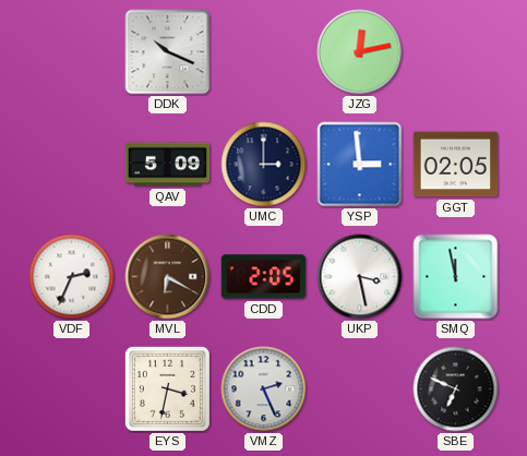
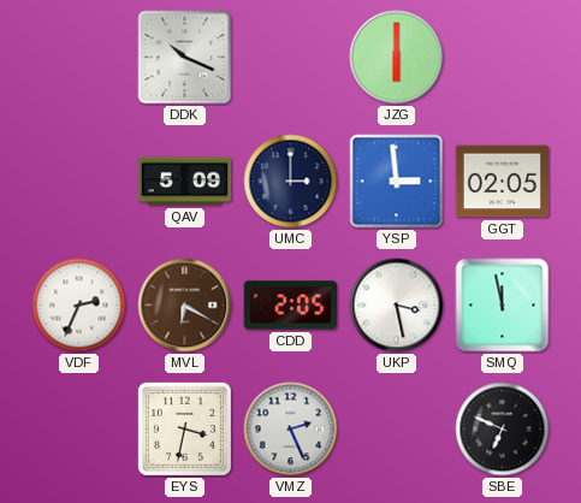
JZG: 12:13 -> 6:00
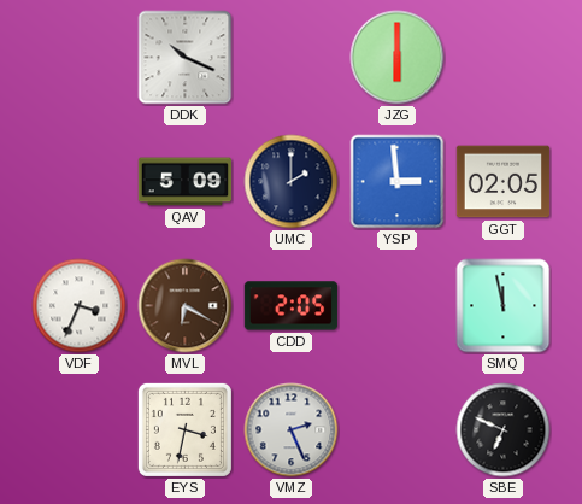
UMC: 3:00 -> 2:00
VDF: 2:34 -> 3:34
UKP: 3:28 -> none
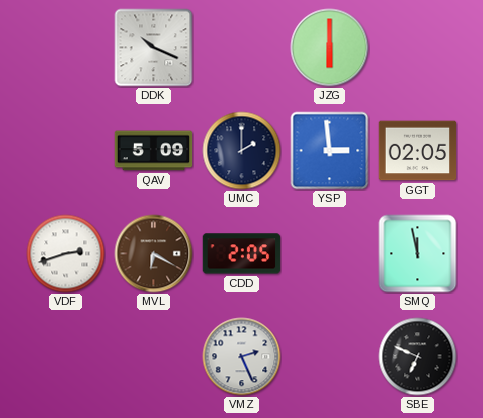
VDF: 3:34 -> 2:42
EYS: 3:32 -> none
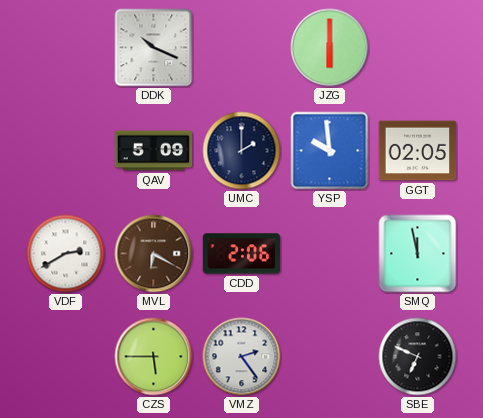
YSP: 2:59 -> 9:59
VDF: 2:42 -> 2:40
CDD: 2:05 -> 2:06
CZS: none -> 5:45
VMZ: 2:26 -> 2:24
